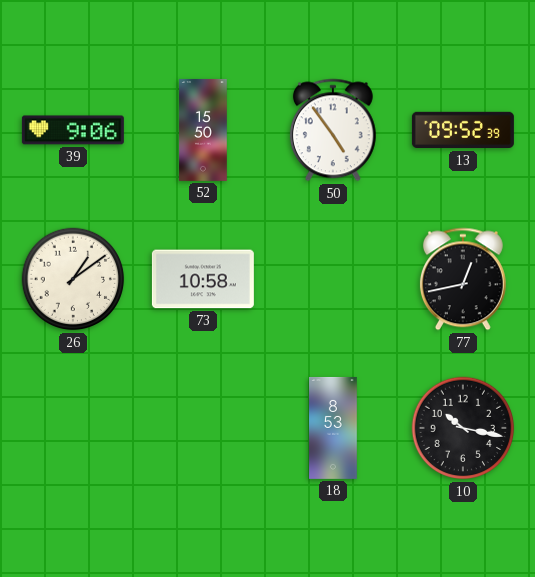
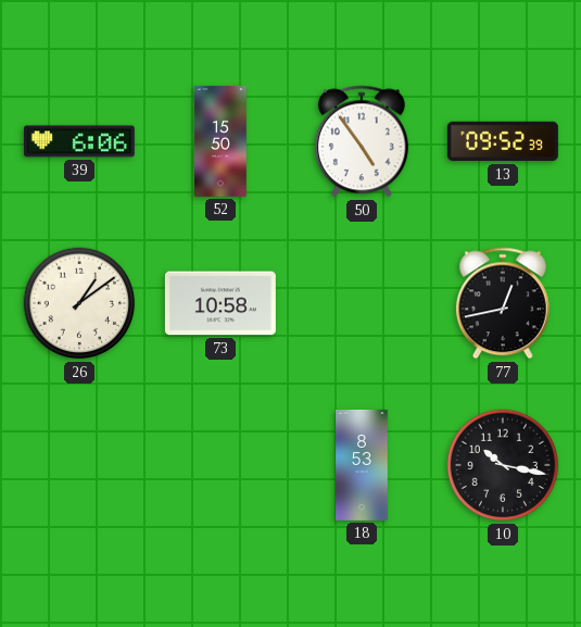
39: 9:06 -> 6:06
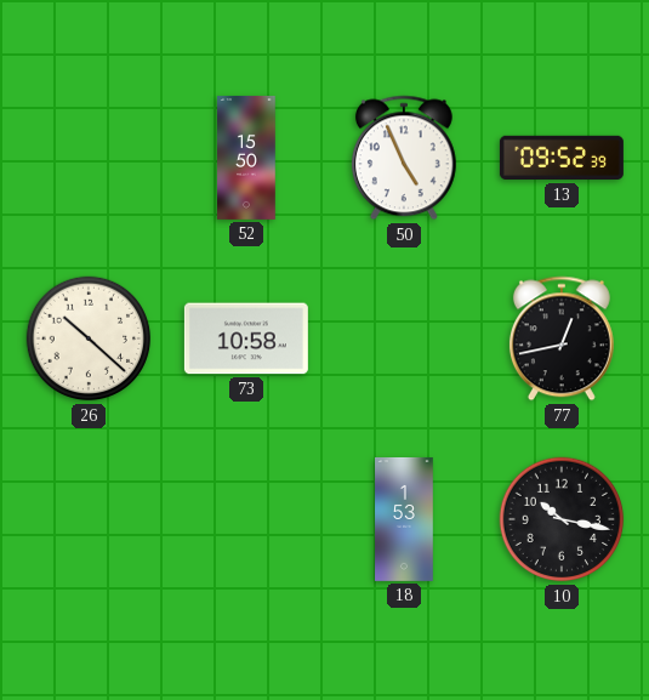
39: 6:06 -> none
50: 4:54 -> 4:56
26: 1:09 -> 10:22
18: 8:53 -> 1:53
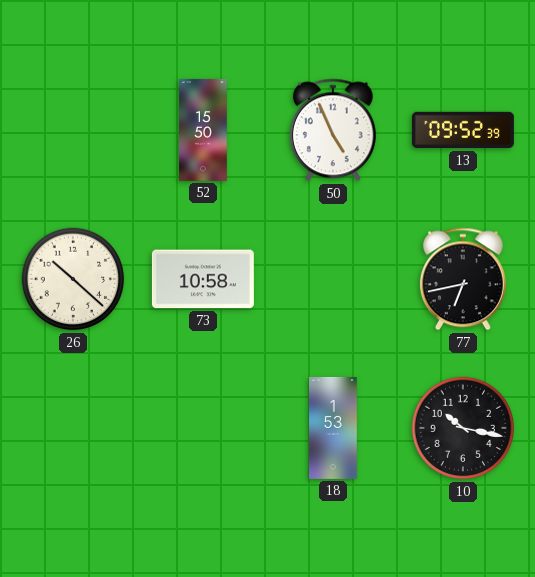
77: 12:43 -> 6:43
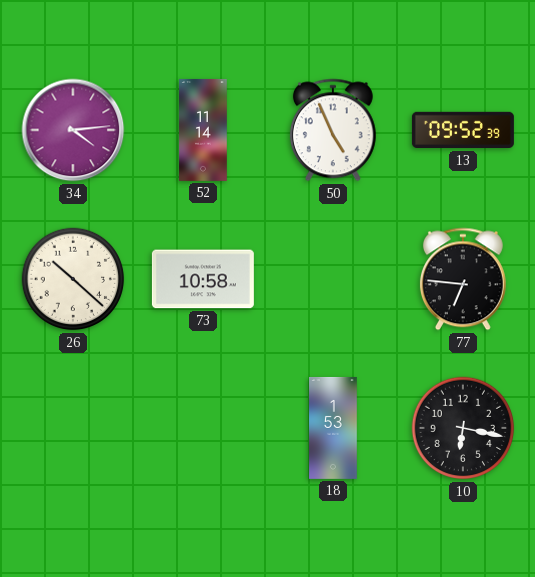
34: none -> 4:14
52: 15:50 -> 11:14
77: 6:43 -> 6:46
10: 10:17 -> 6:17
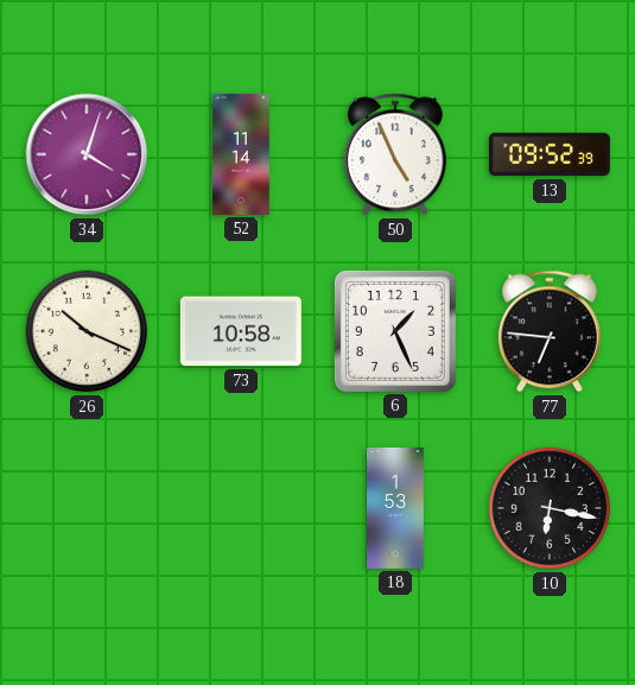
34: 4:14 -> 4:03
26: 10:22 -> 10:19
6: none -> 1:26
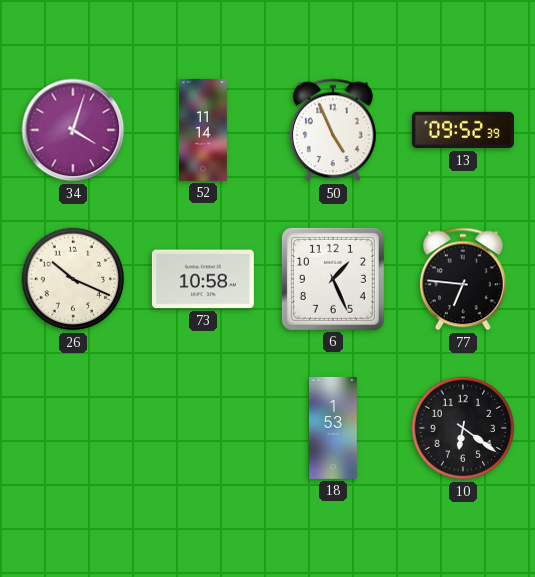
10: 6:17 -> 6:21
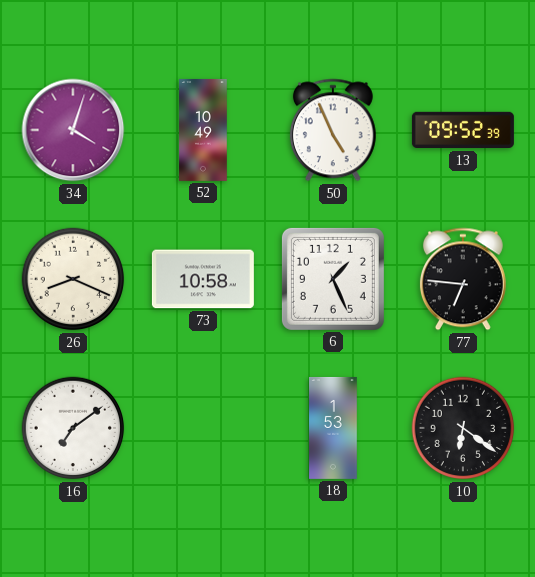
52: 11:14 -> 10:49
26: 10:19 -> 8:19
16: none -> 7:09
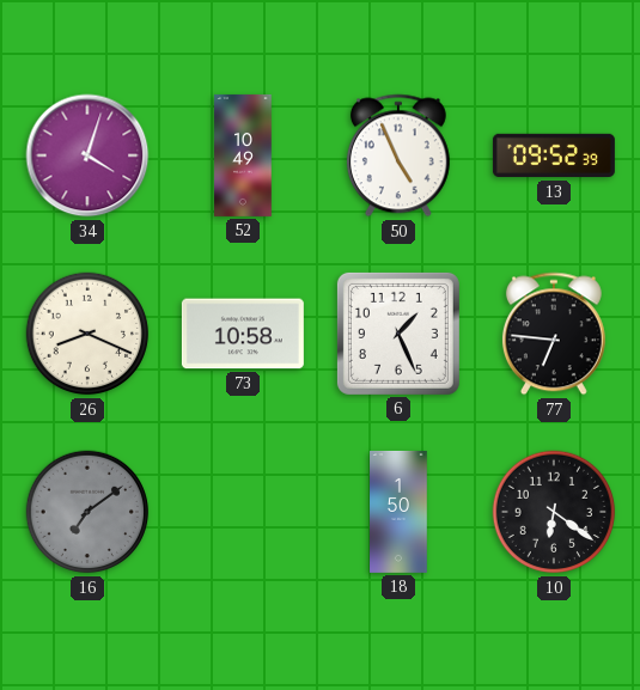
16 dial: white -> grey
18: 1:53 -> 1:50
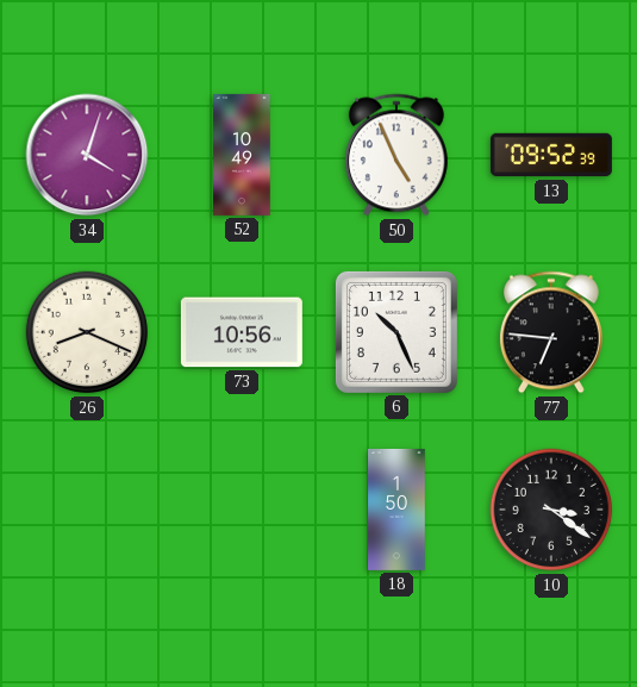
73: 10:58 -> 10:56
6: 1:26 -> 10:26
16: 7:09 -> none
10: 6:21 -> 3:21
